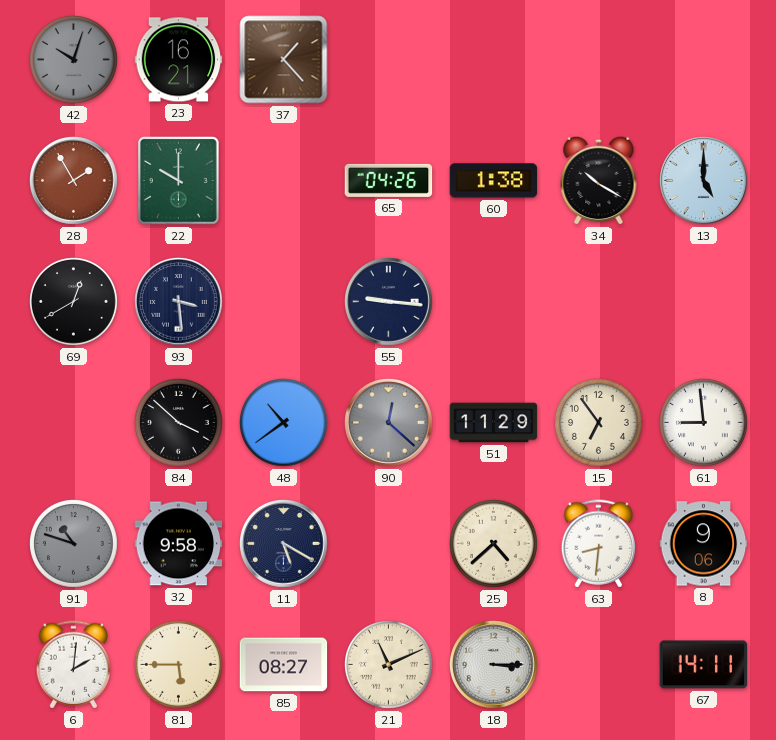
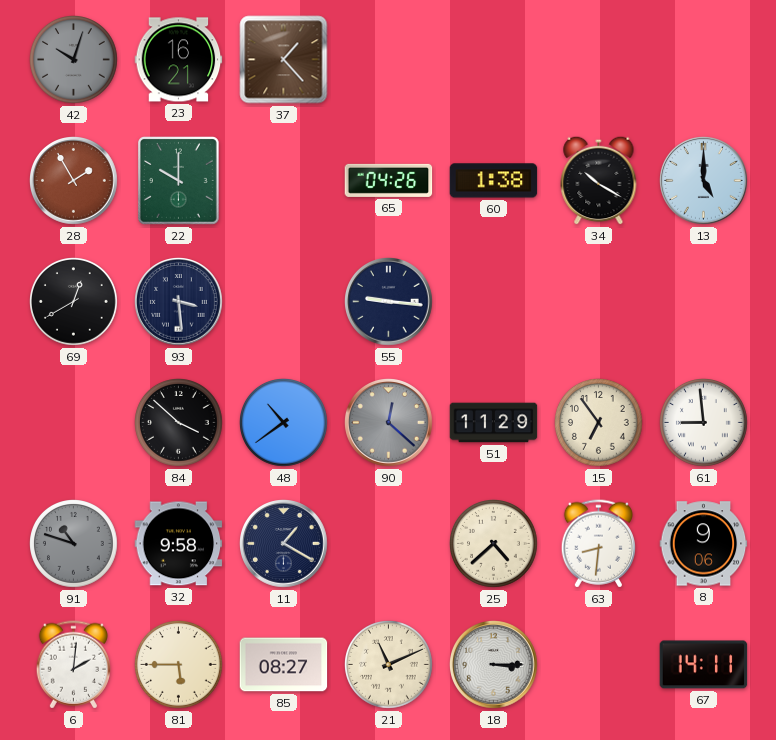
11: 5:20 -> 1:20
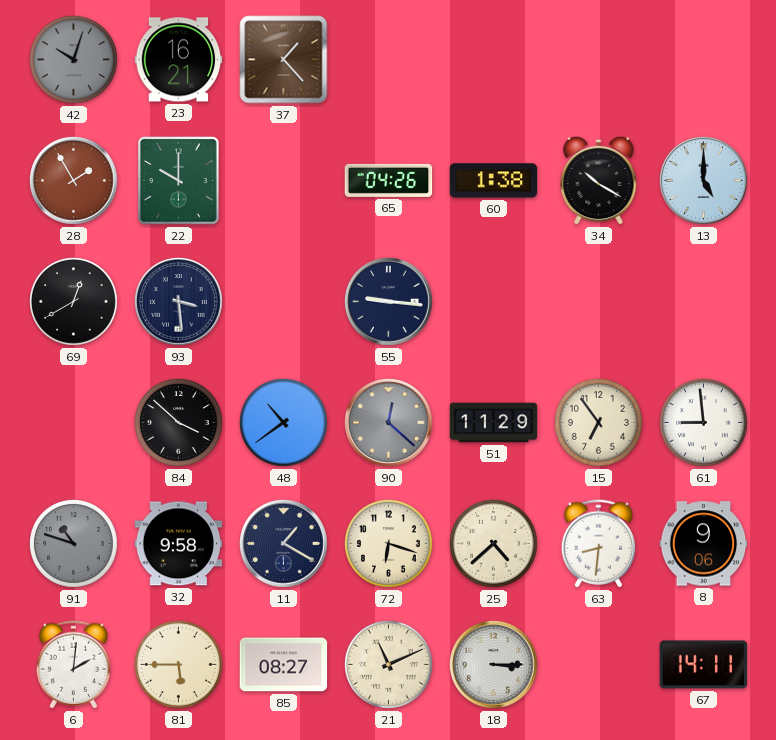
72: none -> 6:18
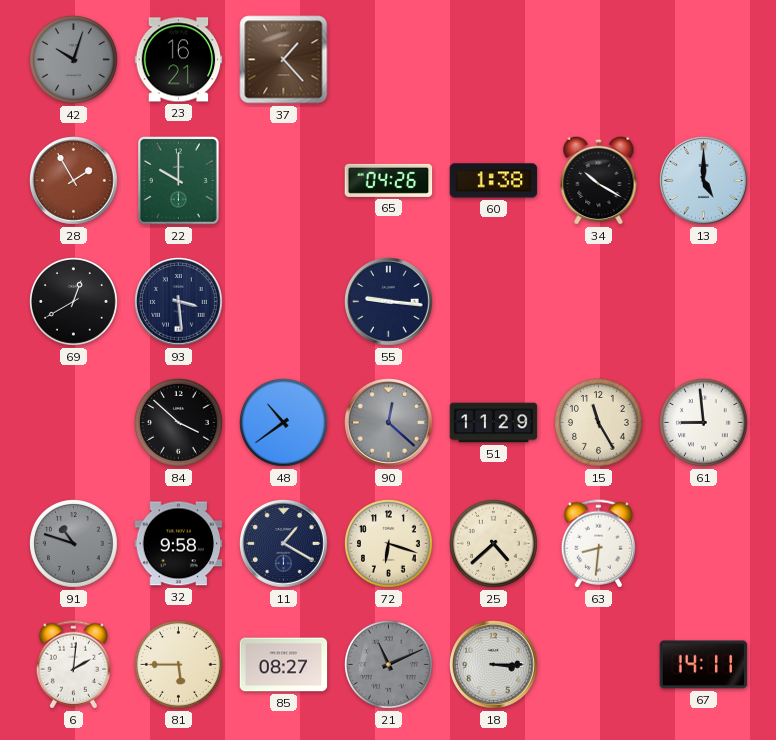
15: 6:54 -> 11:25
8: 9:06 -> none
21 dial: cream -> grey
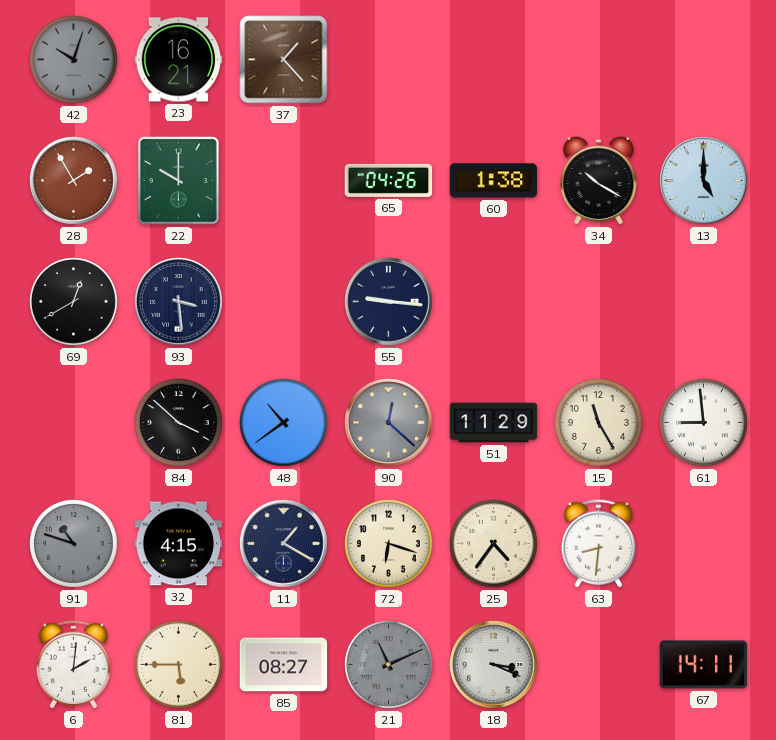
32: 9:58 -> 4:15
25: 4:38 -> 4:36
18: 3:15 -> 3:19
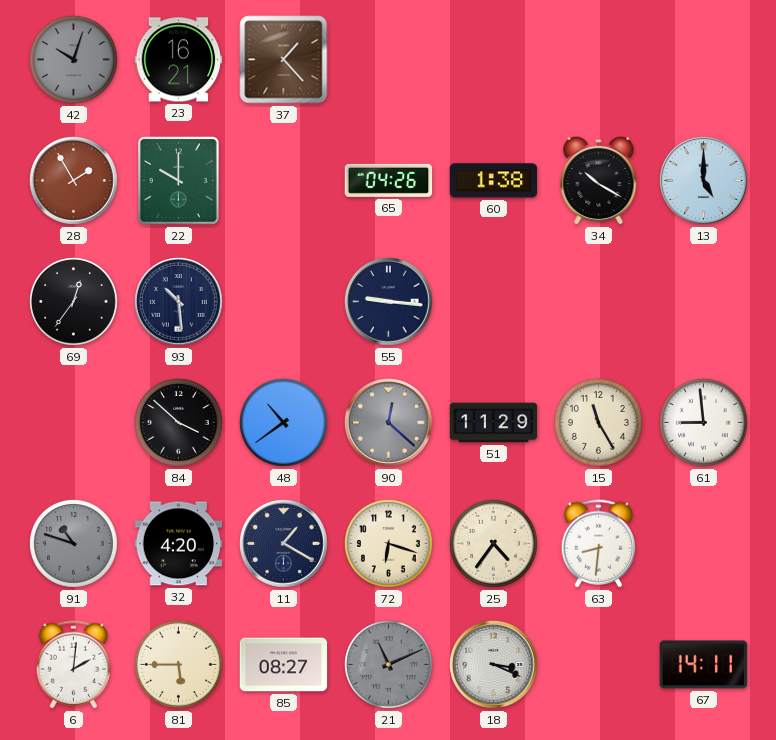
69: 12:40 -> 12:36
93: 3:29 -> 10:29
32: 4:15 -> 4:20
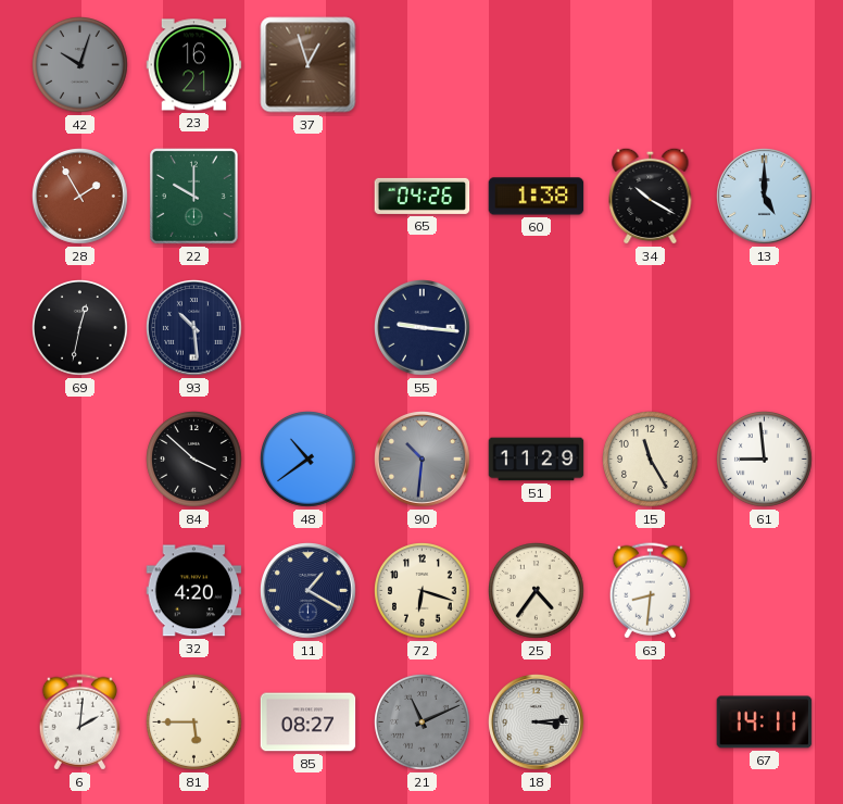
37: 1:23 -> 12:57
69: 12:36 -> 12:32
90: 12:22 -> 10:31
91: 10:48 -> none
18: 3:19 -> 3:14
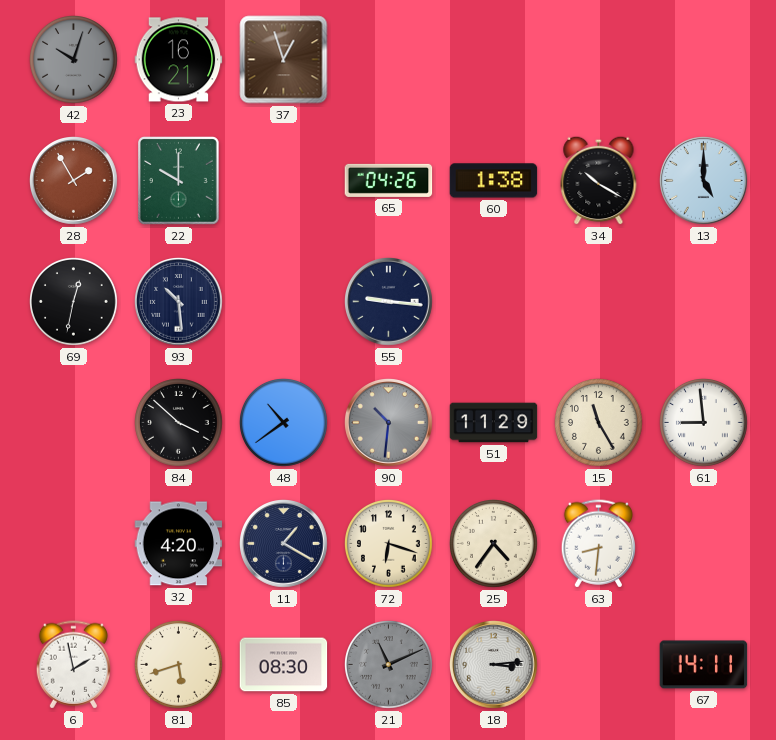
6: 2:01 -> 1:58
81: 5:45 -> 5:42
85: 08:27 -> 08:30
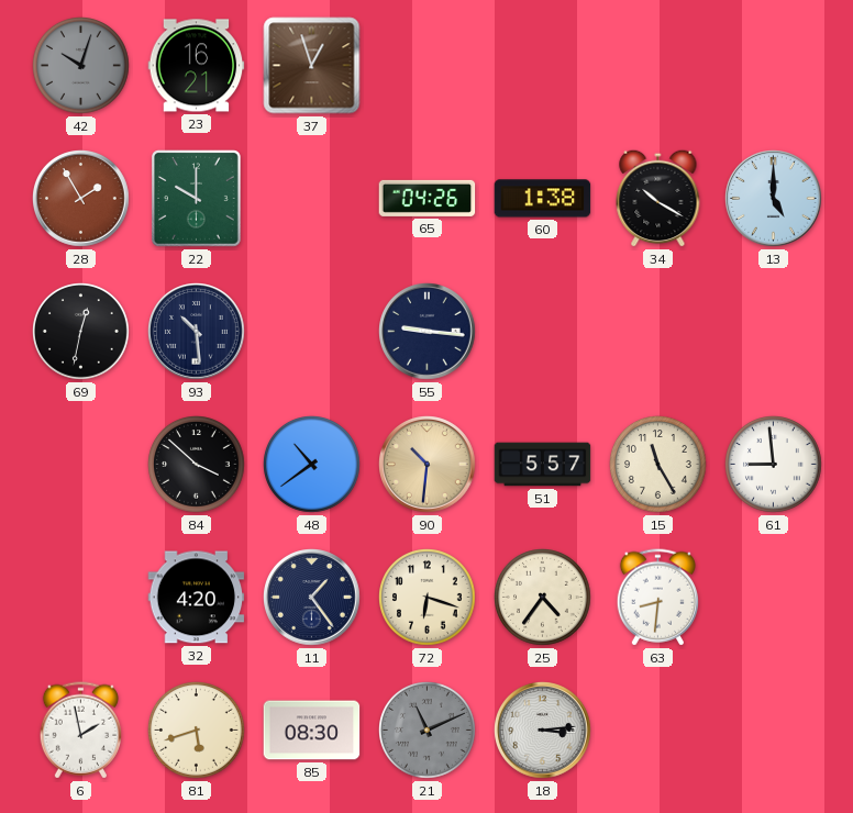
90 dial: grey -> champagne
51: 11:29 -> 5:57
11: 1:20 -> 1:24
67: 14:11 -> none
